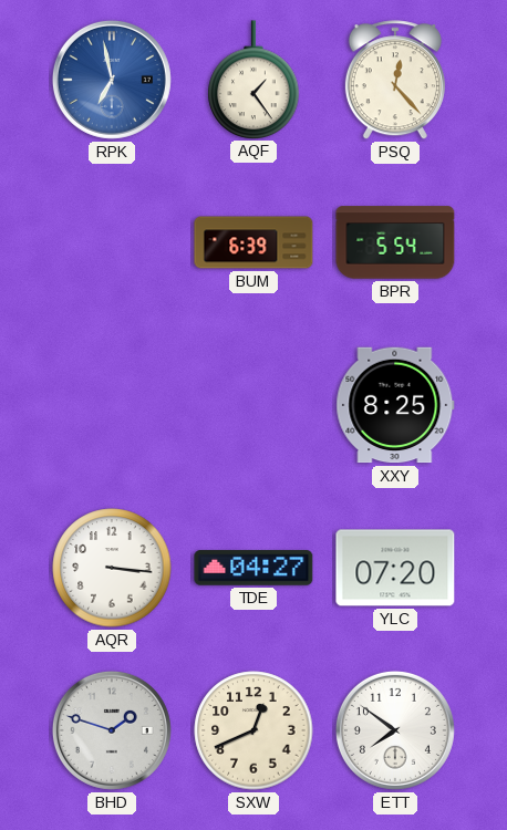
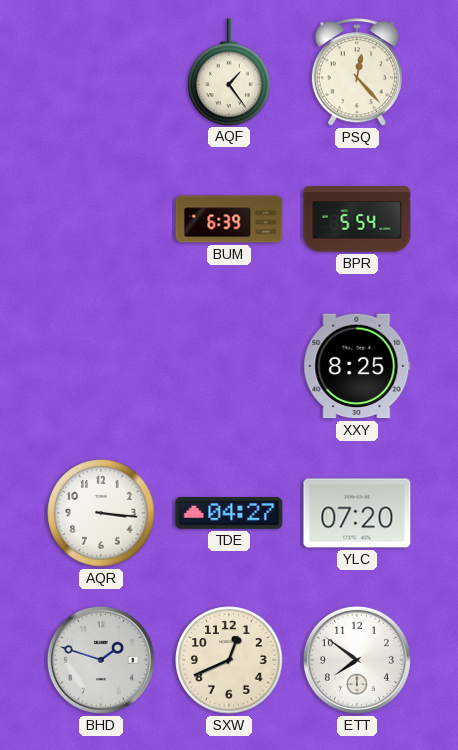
RPK: 6:58 -> none
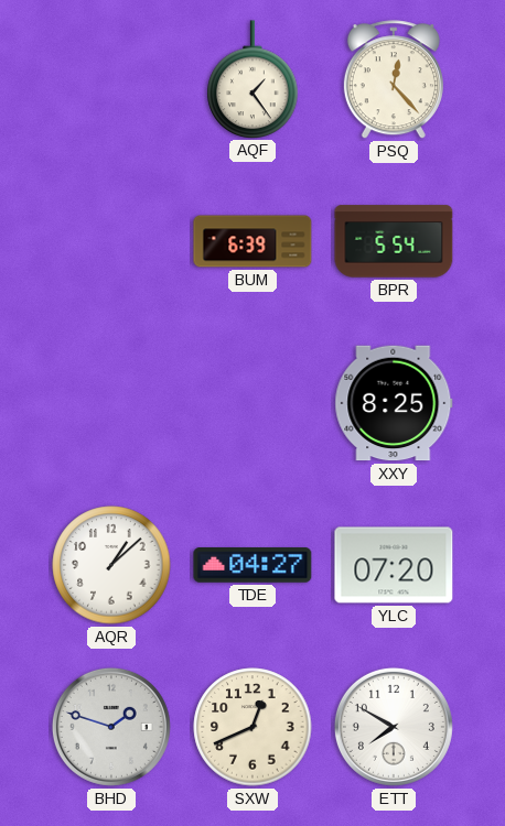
AQR: 3:16 -> 1:08
ETT: 7:51 -> 7:50
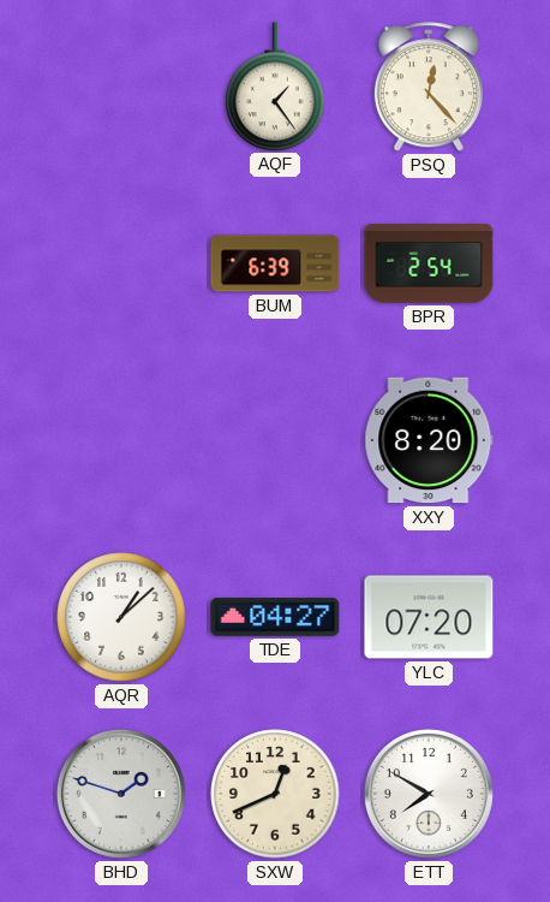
BPR: 5:54 -> 2:54
XXY: 8:25 -> 8:20
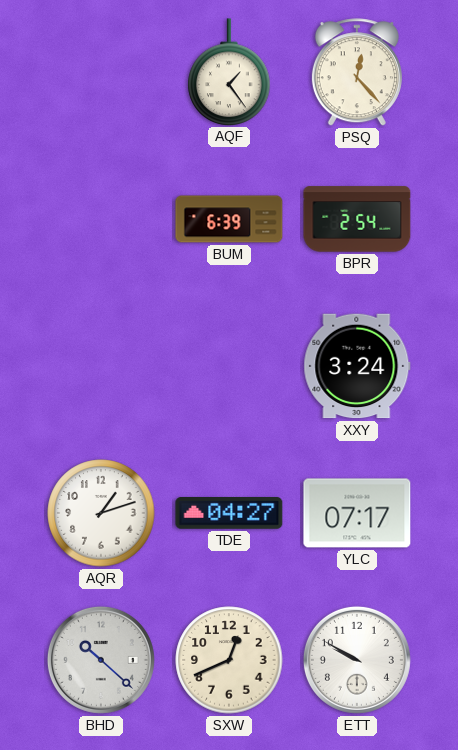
XXY: 8:20 -> 3:24
AQR: 1:08 -> 1:12
YLC: 07:20 -> 07:17
BHD: 1:48 -> 10:22
ETT: 7:50 -> 9:50
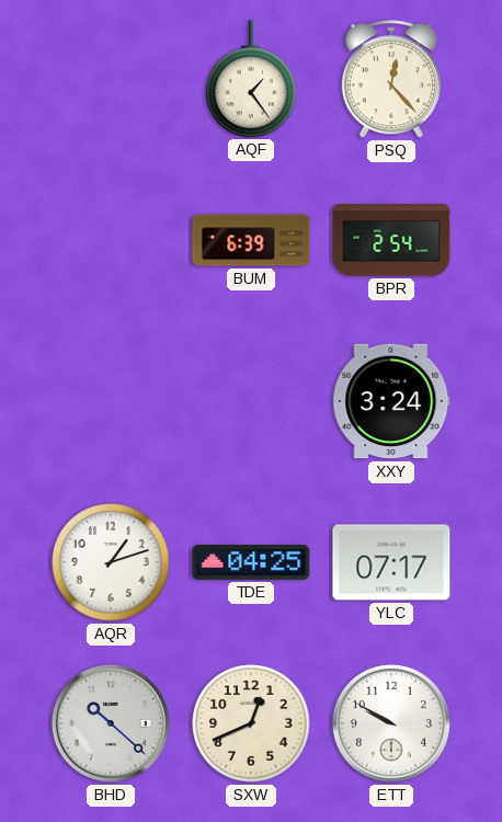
TDE: 04:27 -> 04:25
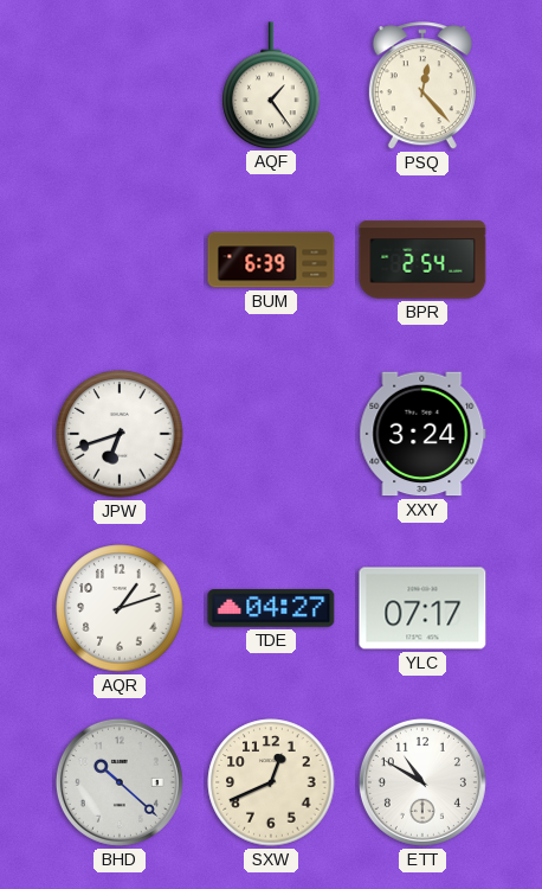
JPW: none -> 6:42
TDE: 04:25 -> 04:27
ETT: 9:50 -> 10:50
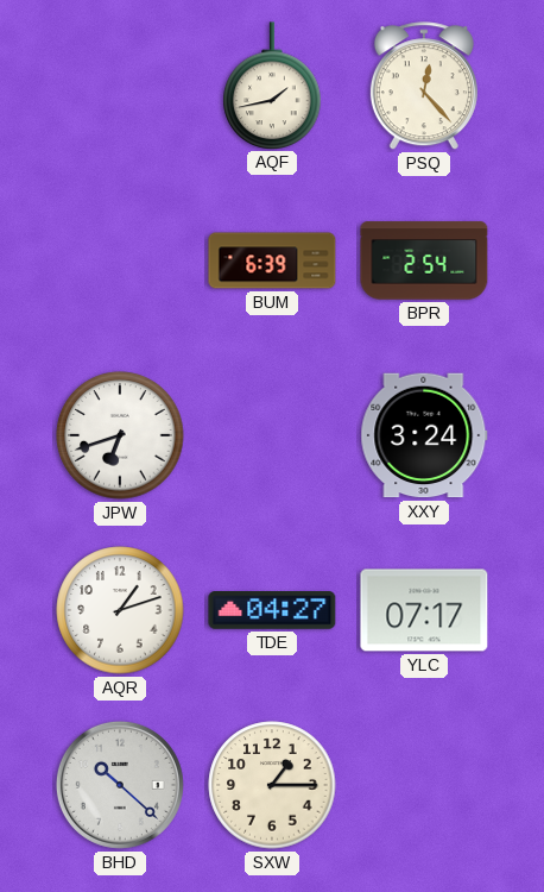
AQF: 1:24 -> 1:43
SXW: 12:41 -> 1:15
ETT: 10:50 -> none
